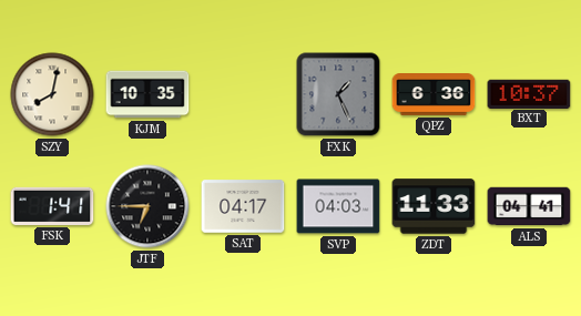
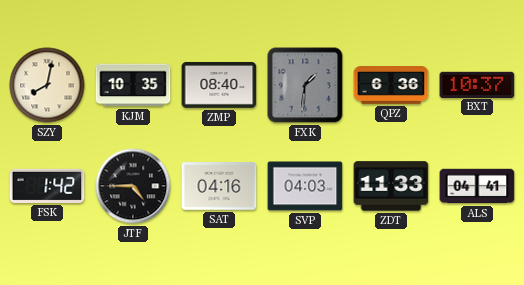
ZMP: none -> 08:40
FXK: 1:26 -> 1:31
FSK: 1:41 -> 1:42
JTF: 6:45 -> 4:45
SAT: 04:17 -> 04:16
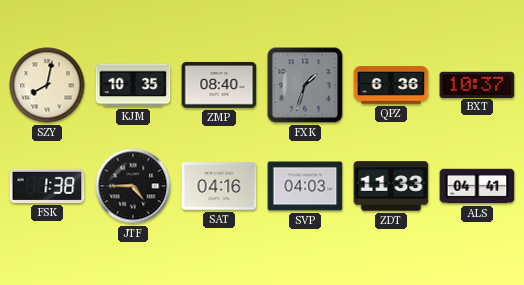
FXK: 1:31 -> 1:33
FSK: 1:42 -> 1:38
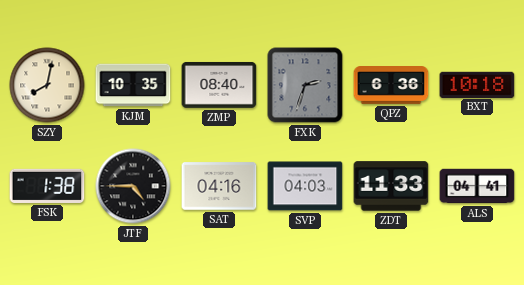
FXK: 1:33 -> 2:33
BXT: 10:37 -> 10:18
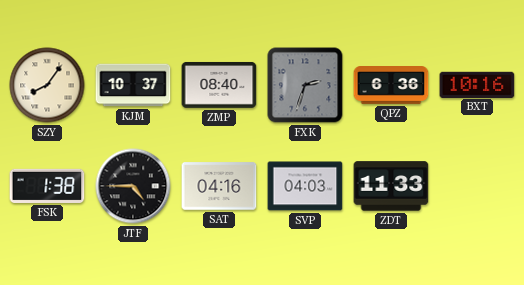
SZY: 8:02 -> 8:06
KJM: 10:35 -> 10:37
BXT: 10:18 -> 10:16
ALS: 04:41 -> none
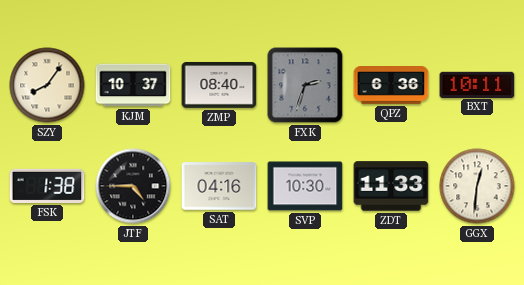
BXT: 10:16 -> 10:11
SVP: 04:03 -> 10:30
GGX: none -> 12:31
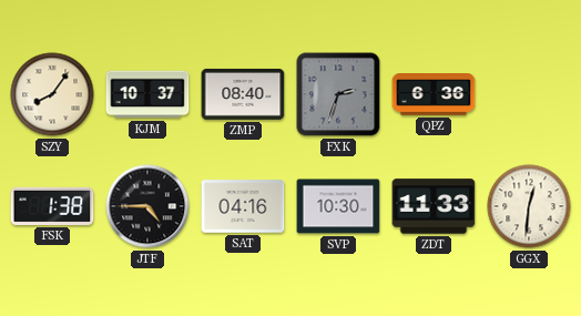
BXT: 10:11 -> none
